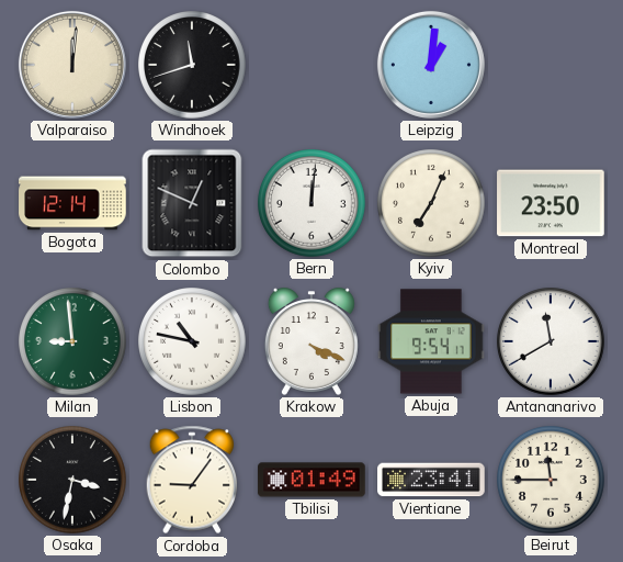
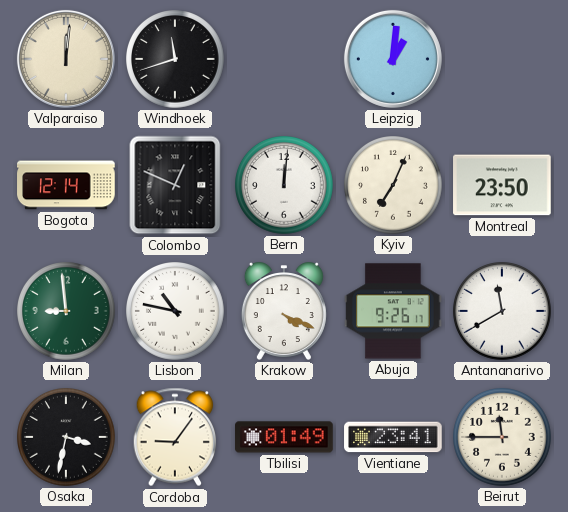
Abuja: 9:54 -> 9:26
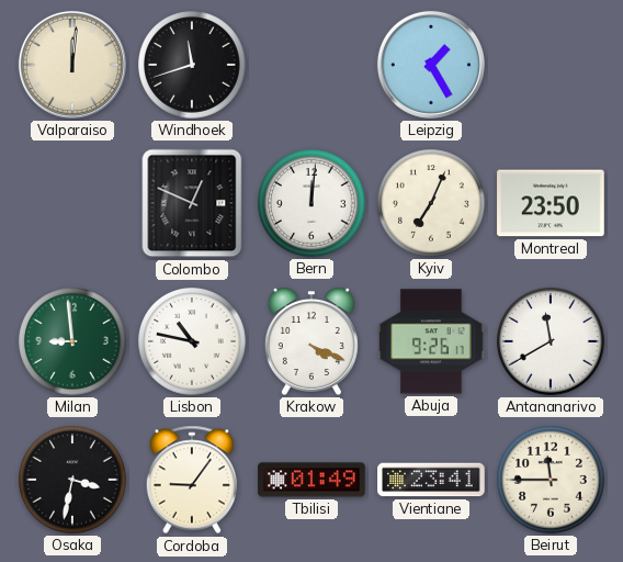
Leipzig: 1:01 -> 1:25
Bogota: 12:14 -> none
